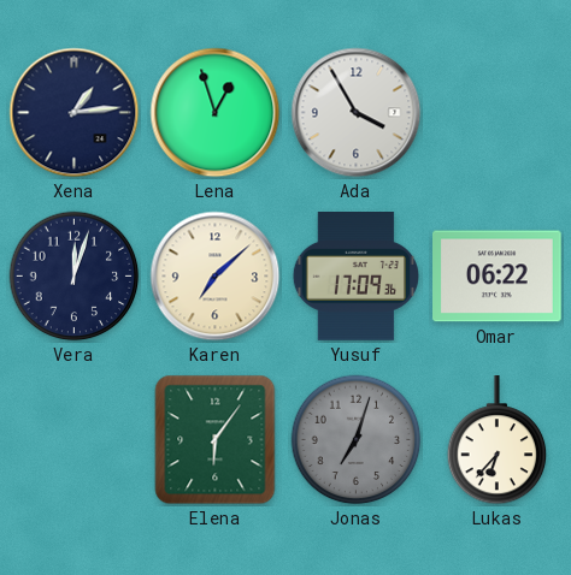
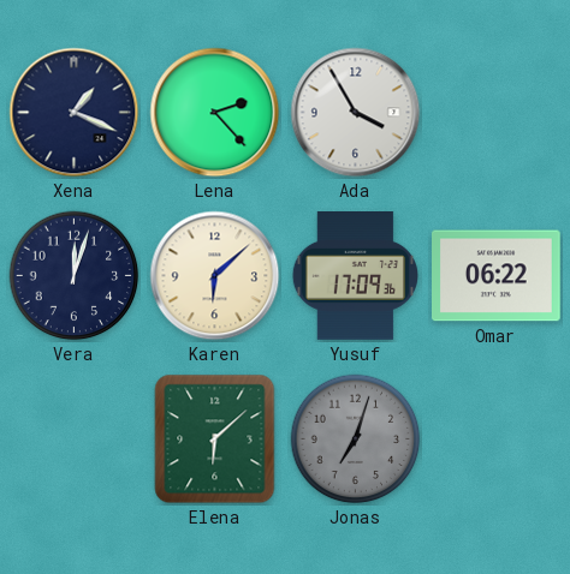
Xena: 1:14 -> 1:19
Lena: 12:57 -> 2:23
Karen: 7:08 -> 6:08
Elena: 6:06 -> 6:08
Lukas: 6:37 -> none
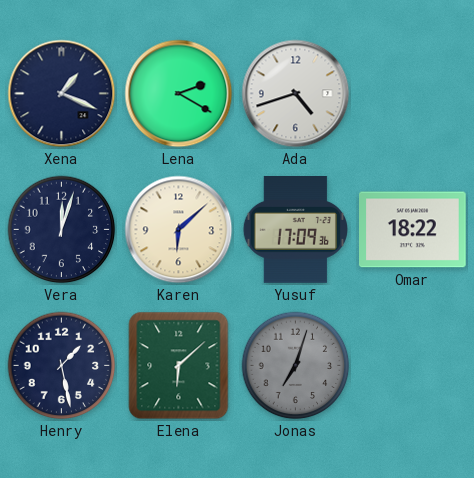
Lena: 2:23 -> 2:20
Ada: 3:55 -> 4:42
Omar: 06:22 -> 18:22
Henry: none -> 1:28
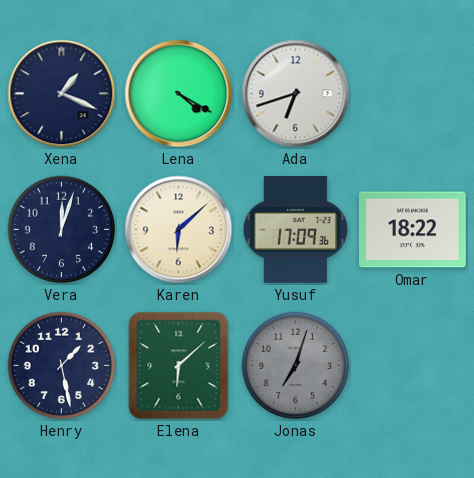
Lena: 2:20 -> 4:20
Ada: 4:42 -> 6:42
